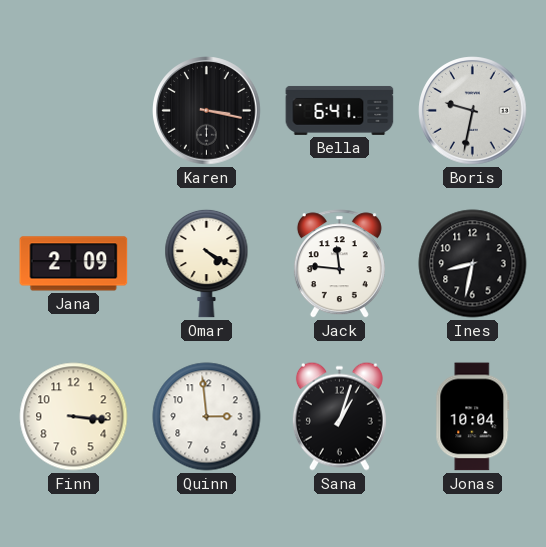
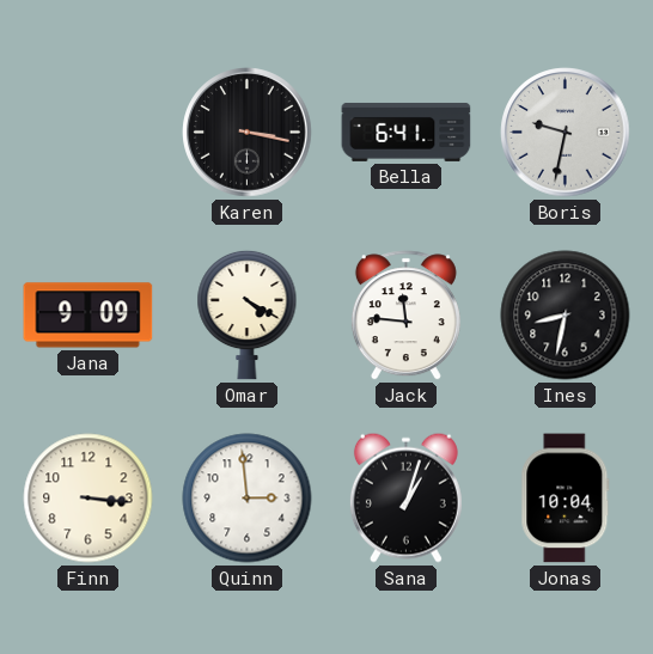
Jana: 2:09 -> 9:09
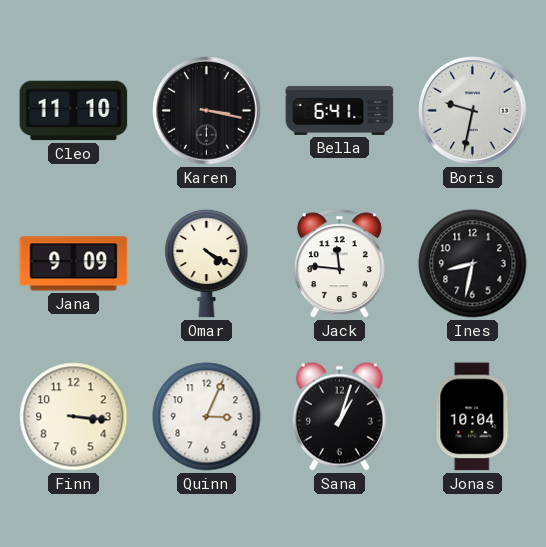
Cleo: none -> 11:10
Quinn: 2:59 -> 3:04
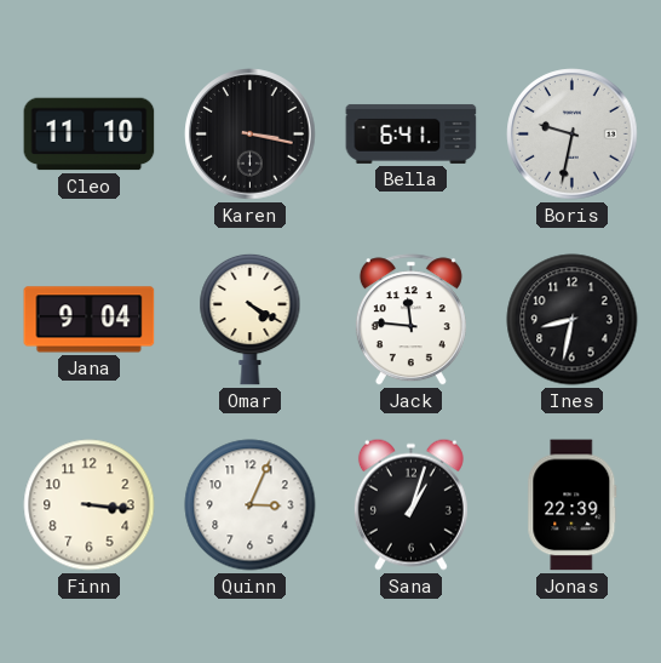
Jana: 9:09 -> 9:04
Jonas: 10:04 -> 22:39
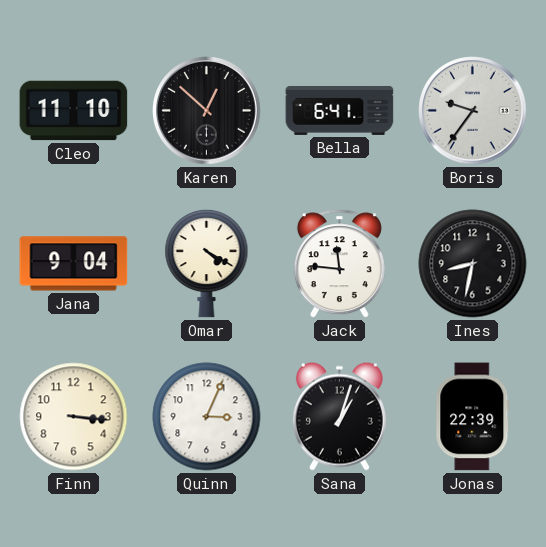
Karen: 3:17 -> 12:52
Boris: 9:32 -> 9:36
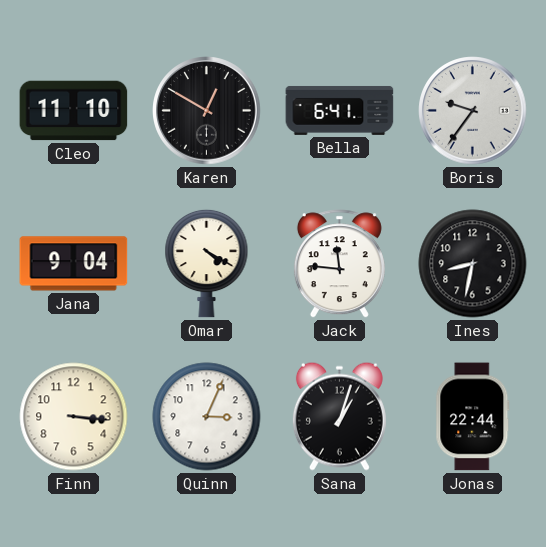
Karen: 12:52 -> 12:50
Jonas: 22:39 -> 22:44
